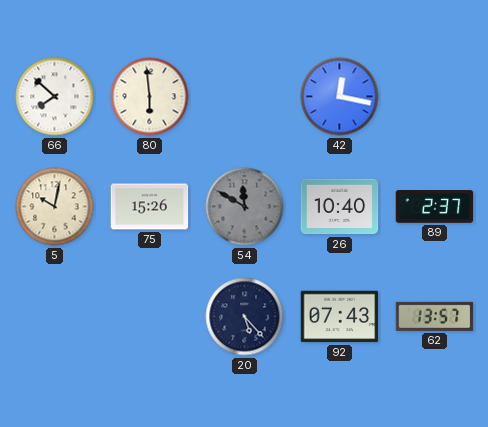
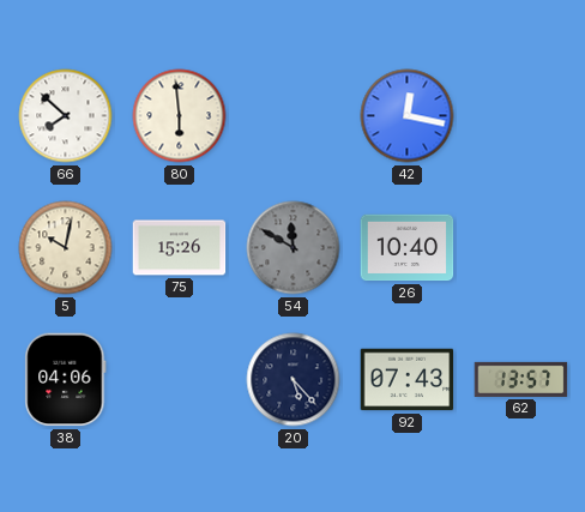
89: 2:37 -> none
38: none -> 04:06
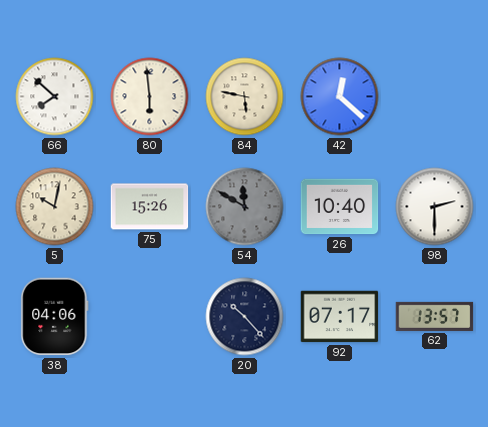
84: none -> 5:47
42: 12:17 -> 12:22
98: none -> 2:30
20: 5:23 -> 10:23
92: 07:43 -> 07:17
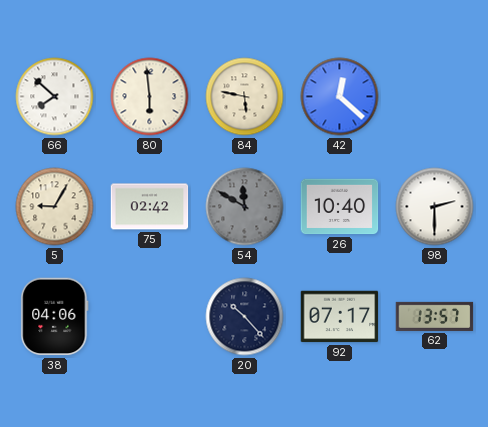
5: 10:02 -> 9:05
75: 15:26 -> 02:42
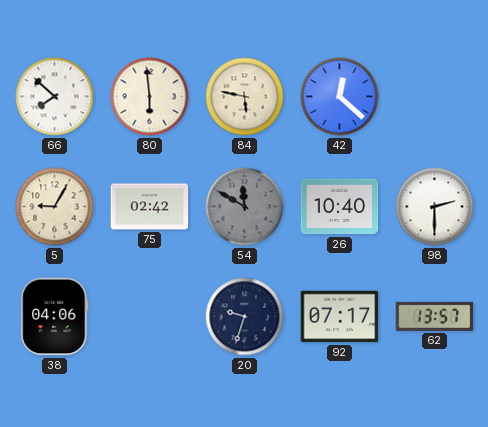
20: 10:23 -> 9:33
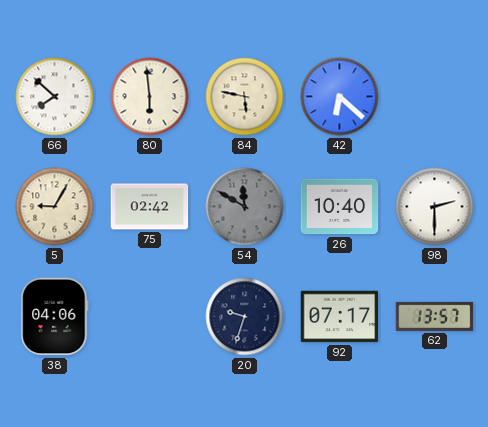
42: 12:22 -> 6:22
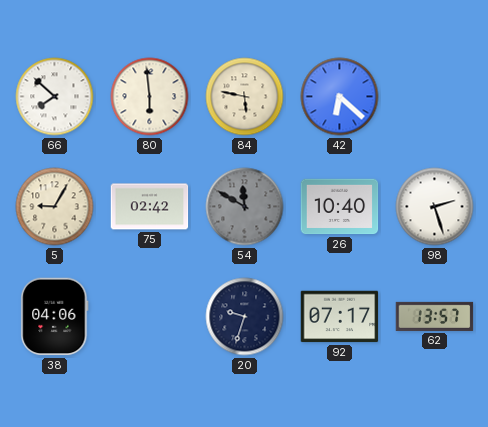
98: 2:30 -> 2:27
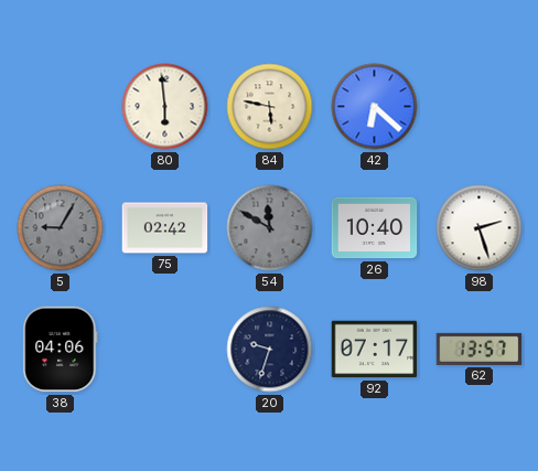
66: 7:52 -> none
5 dial: cream -> grey
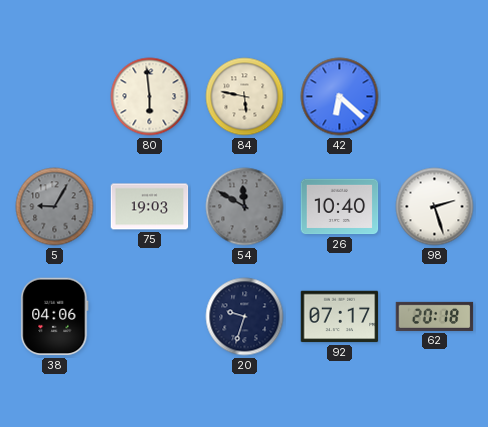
75: 02:42 -> 19:03
62: 13:57 -> 20:18
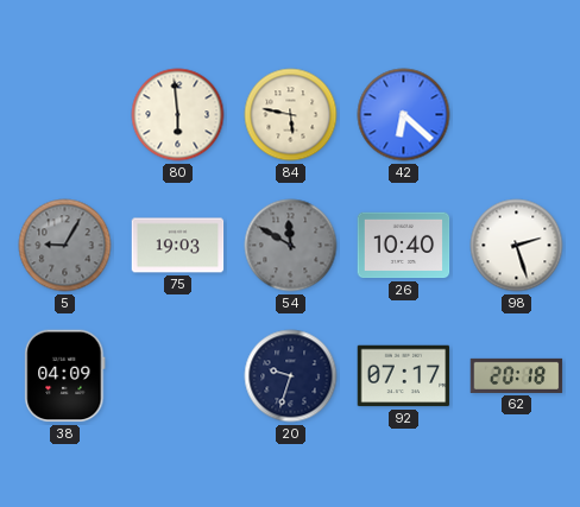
38: 04:06 -> 04:09
